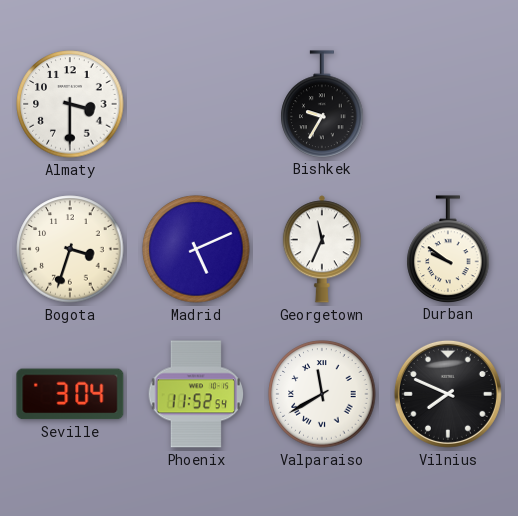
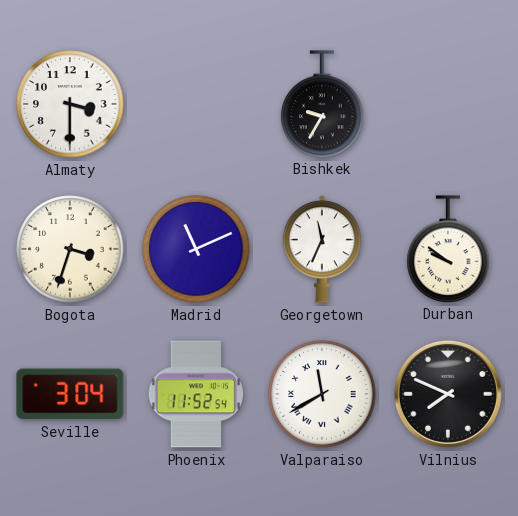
Madrid: 5:11 -> 11:11
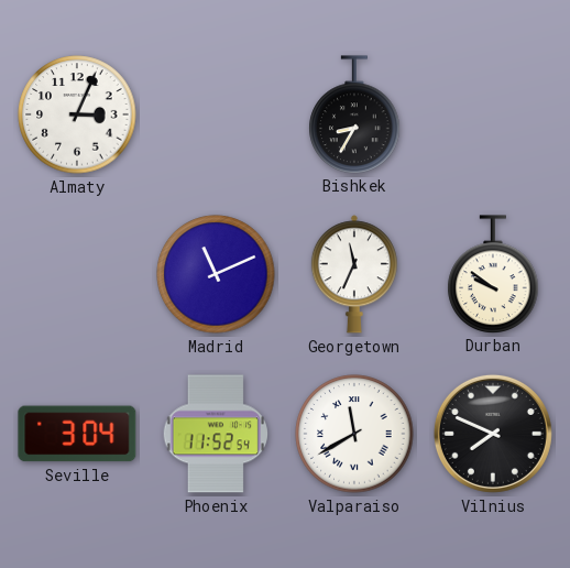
Almaty: 3:30 -> 3:04
Bishkek: 9:35 -> 8:35
Bogota: 3:33 -> none
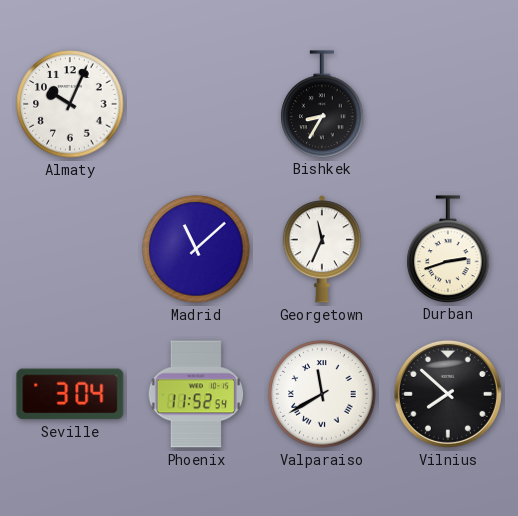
Almaty: 3:04 -> 10:04
Madrid: 11:11 -> 11:08
Durban: 9:51 -> 2:42
Vilnius: 7:49 -> 7:52
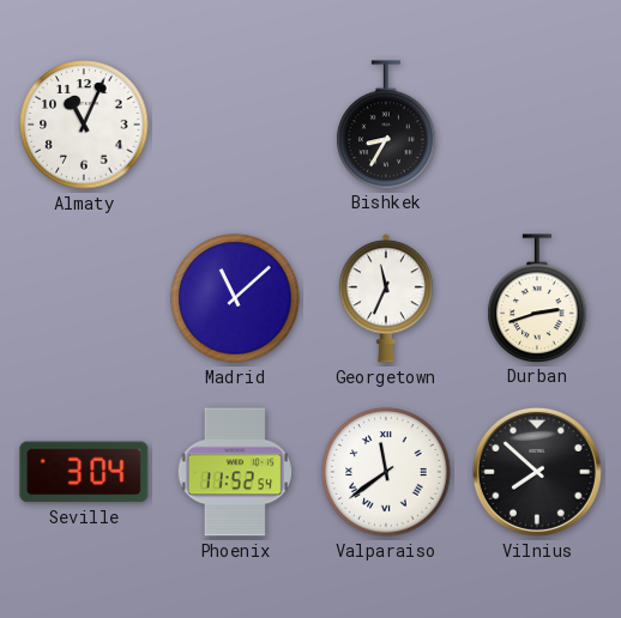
Almaty: 10:04 -> 11:04
Valparaiso: 11:40 -> 11:39
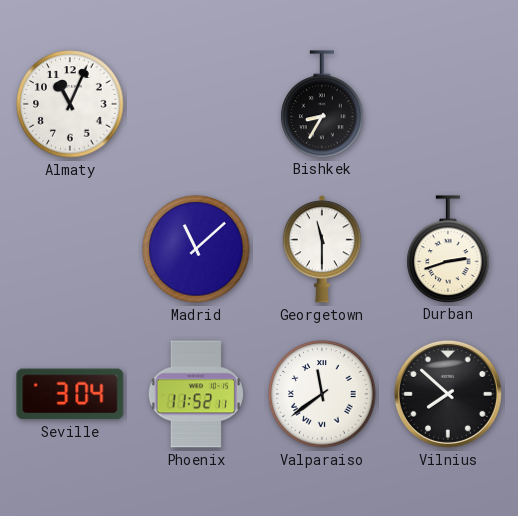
Georgetown: 11:34 -> 11:30
Phoenix: 11:52:54 -> 11:52:11
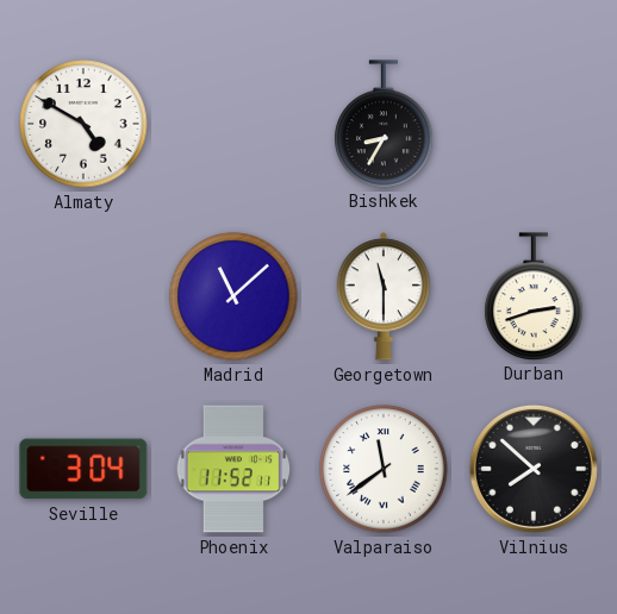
Almaty: 11:04 -> 4:50
